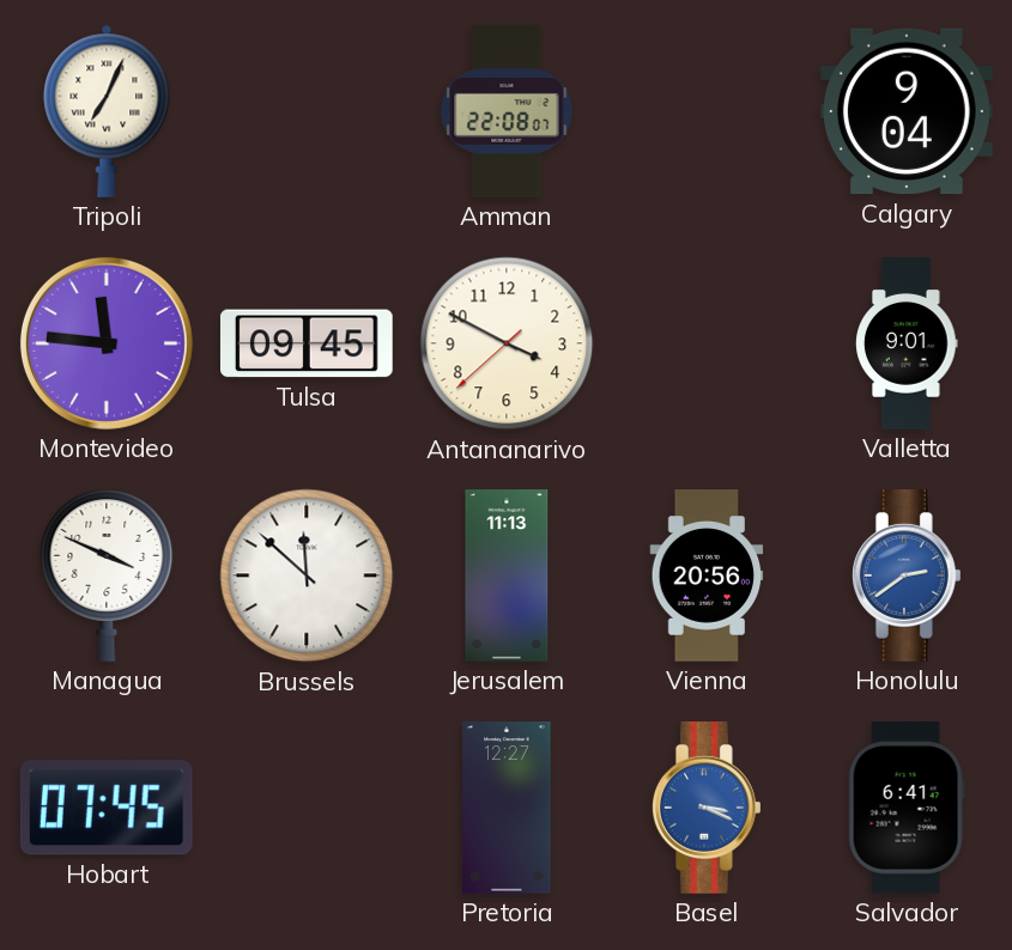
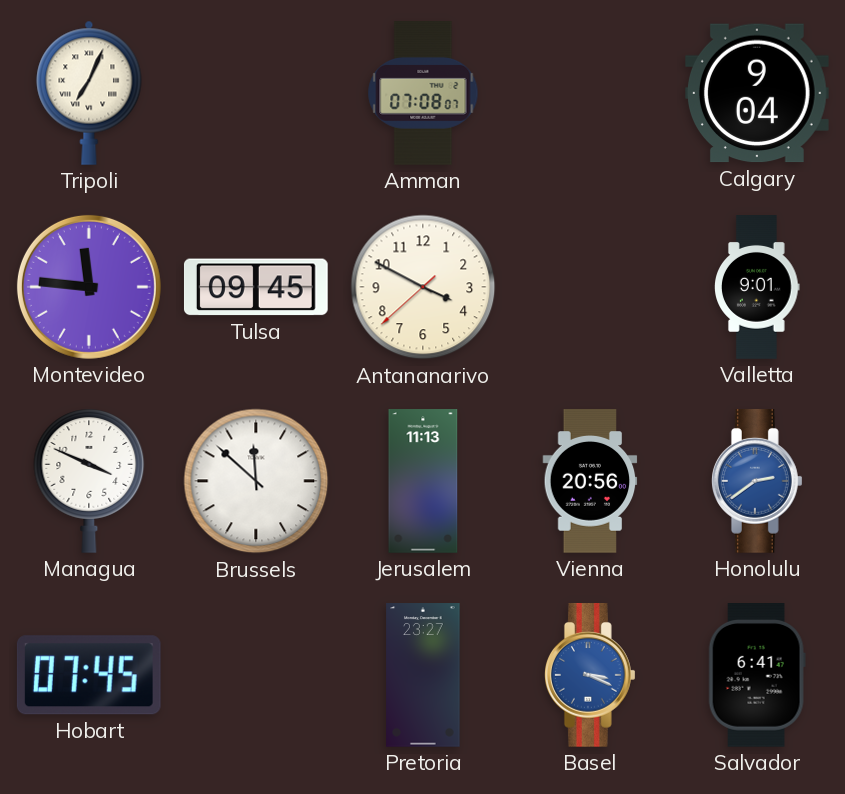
Amman: 22:08 -> 07:08
Pretoria: 12:27 -> 23:27
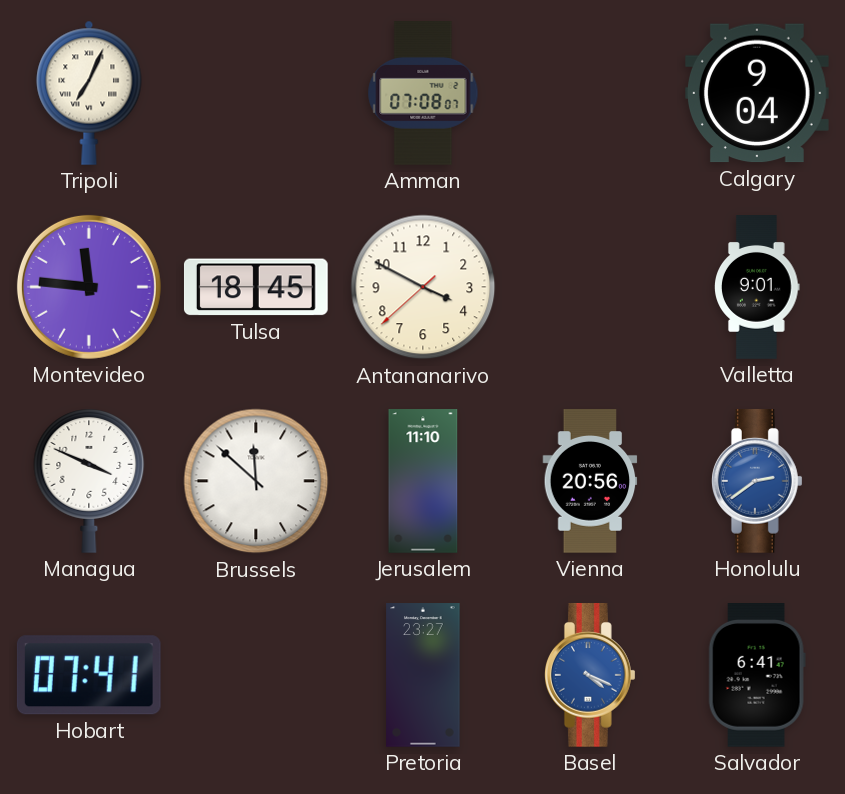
Tulsa: 09:45 -> 18:45
Jerusalem: 11:13 -> 11:10
Hobart: 07:45 -> 07:41
Basel: 3:19 -> 4:19
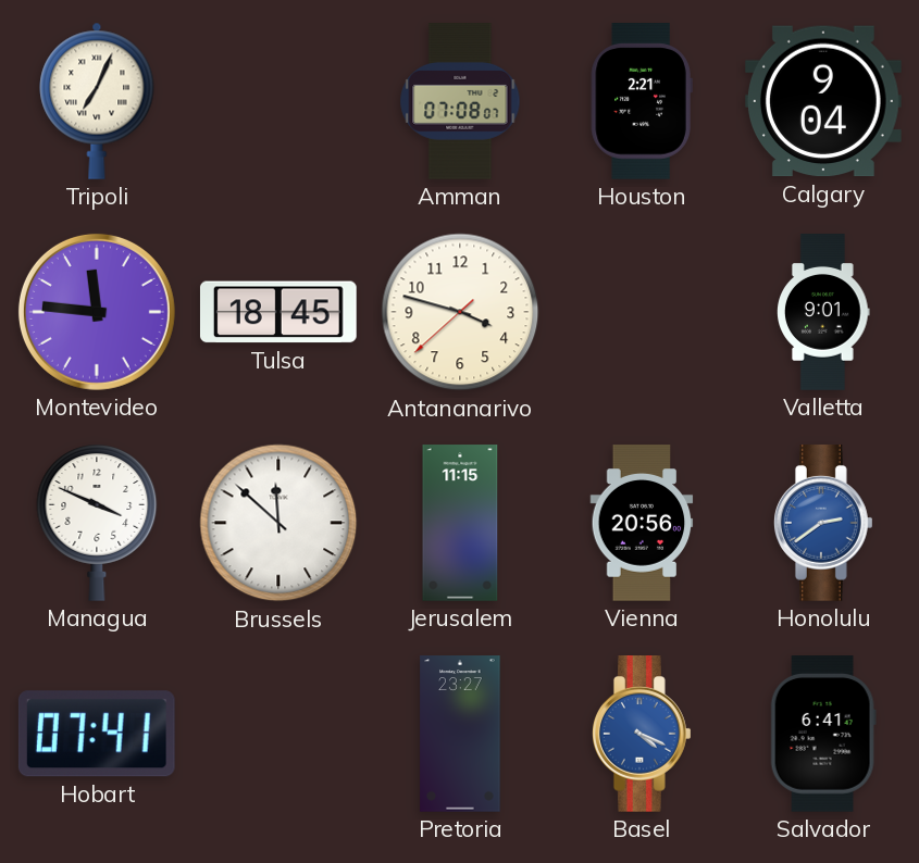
Houston: none -> 2:21
Antananarivo: 3:49 -> 3:47
Jerusalem: 11:10 -> 11:15
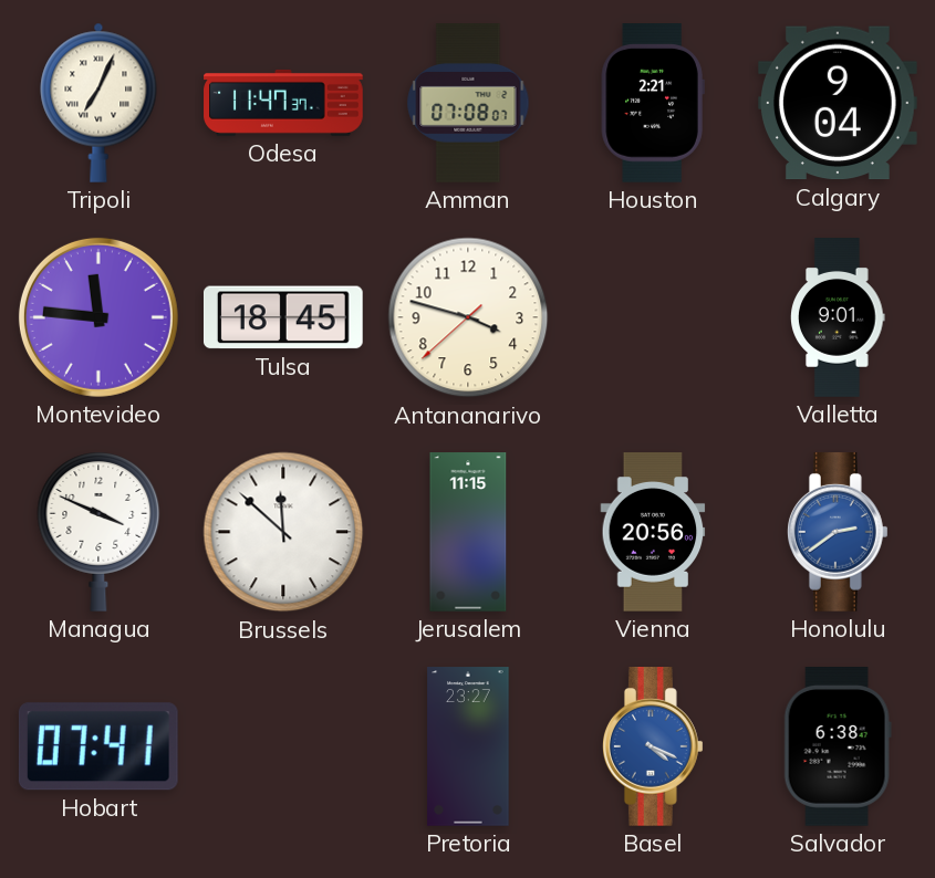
Odesa: none -> 11:47
Salvador: 6:41 -> 6:38
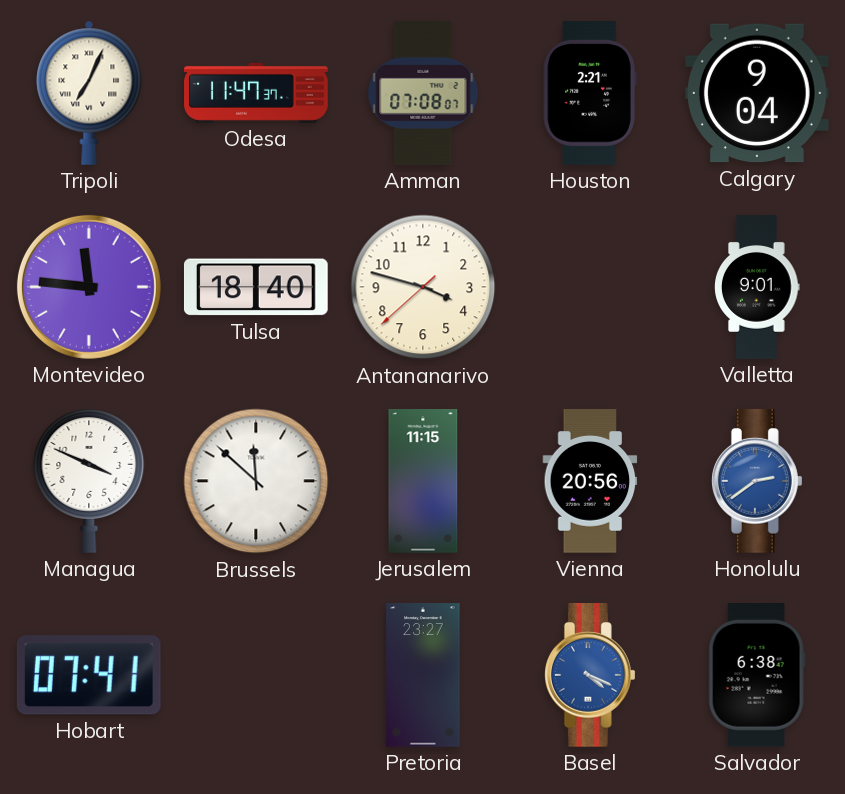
Tulsa: 18:45 -> 18:40
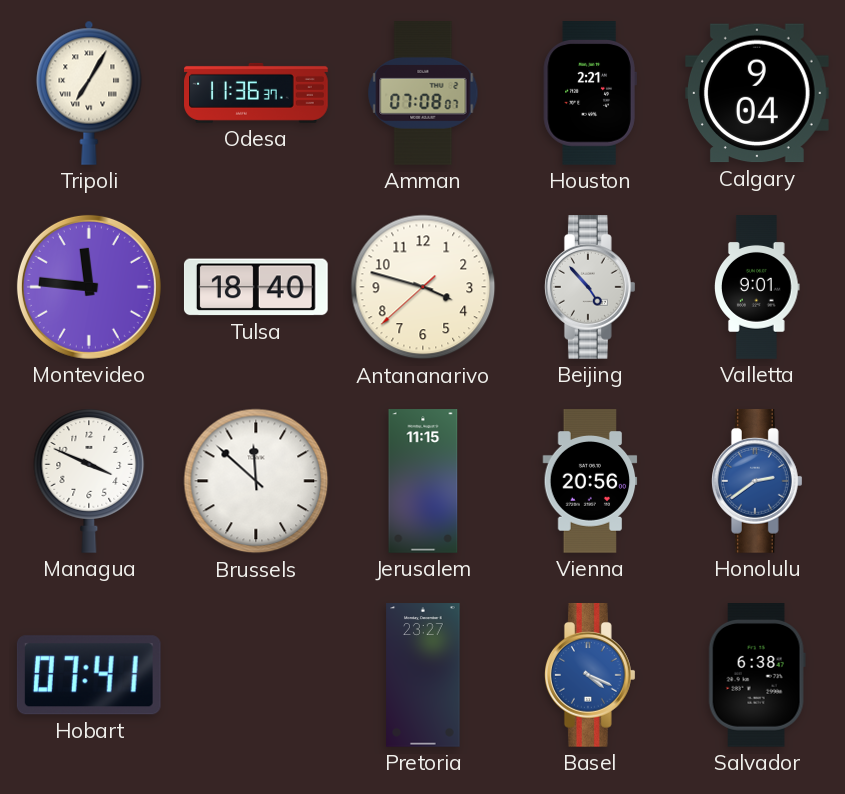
Tripoli: 7:04 -> 7:05
Odesa: 11:47 -> 11:36
Beijing: none -> 4:53
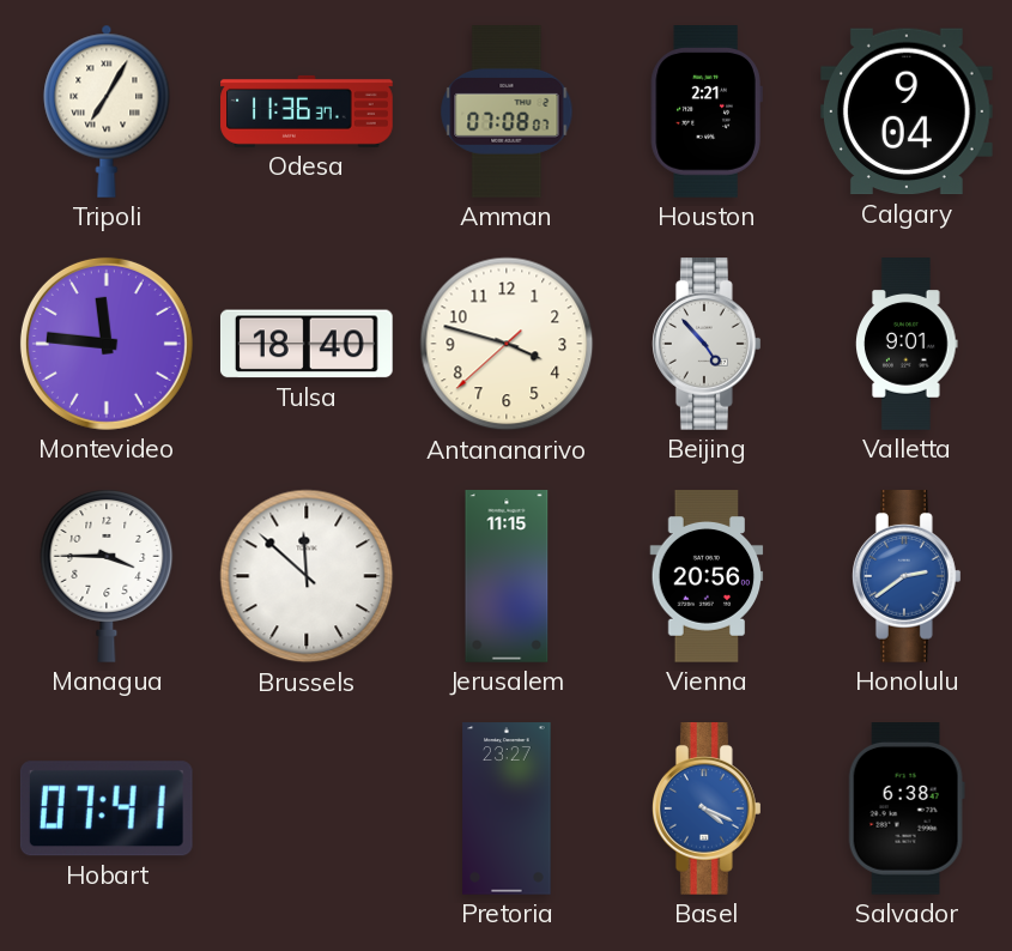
Managua: 3:49 -> 3:45
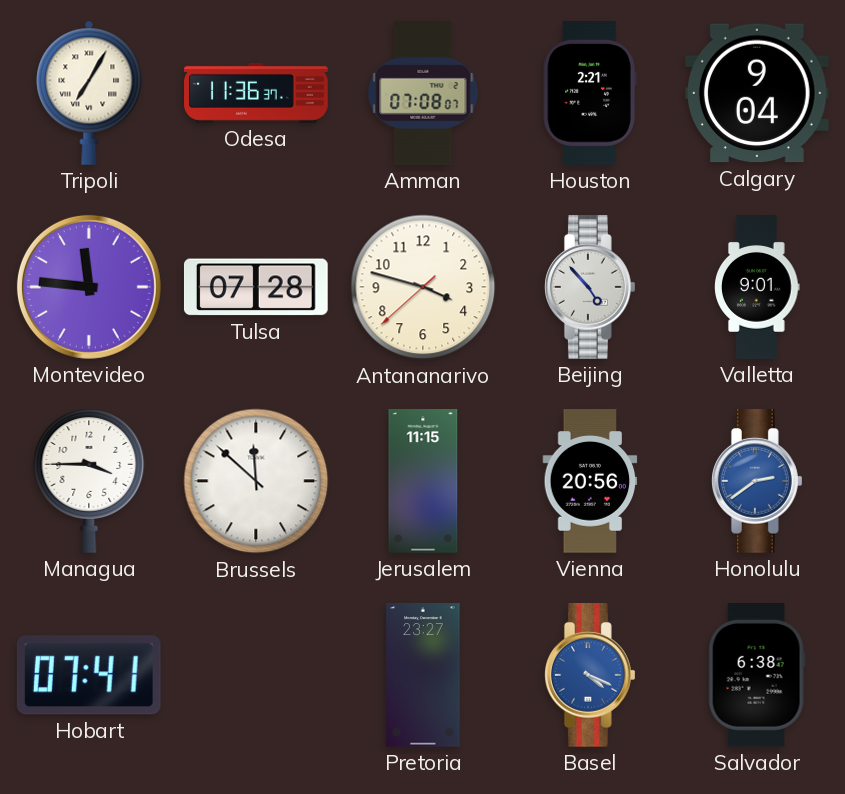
Tulsa: 18:40 -> 07:28
